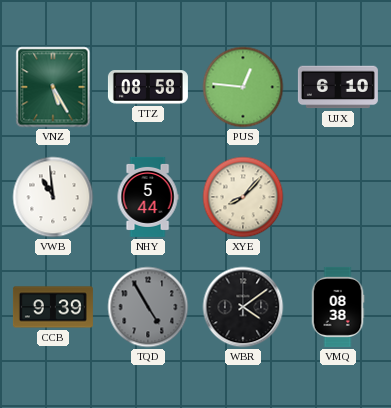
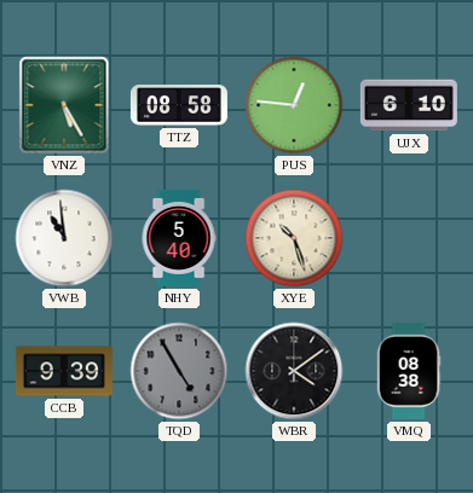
NHY: 5:44 -> 5:40
XYE: 8:07 -> 10:27
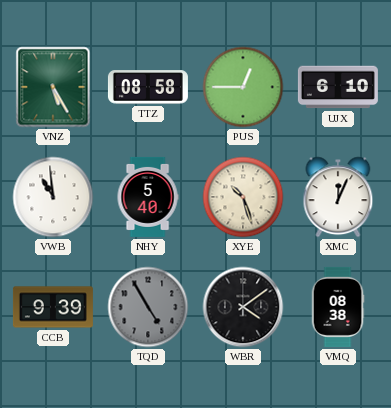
PUS: 12:46 -> 12:45
XMC: none -> 12:04
